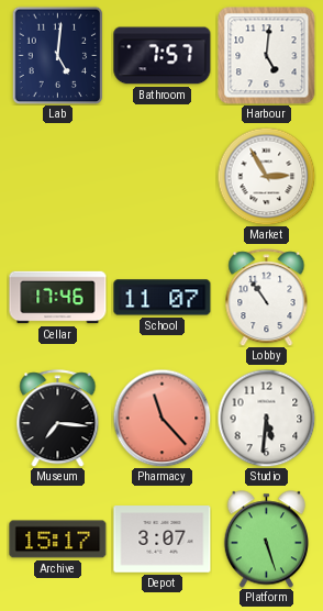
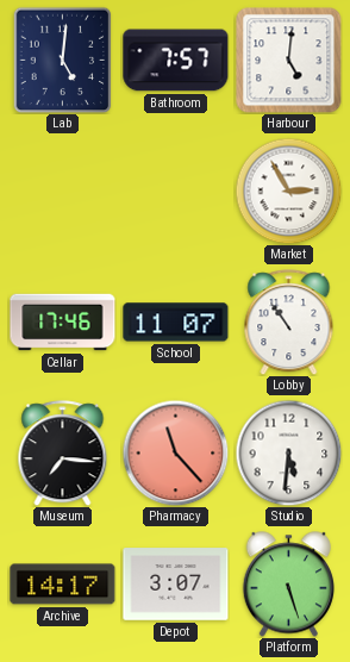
Archive: 15:17 -> 14:17
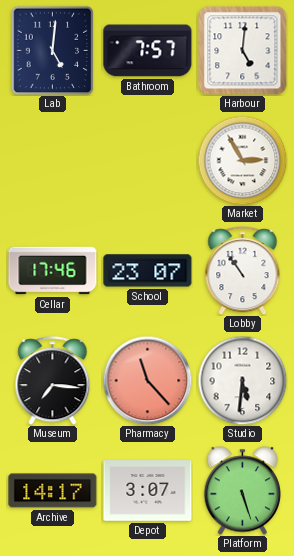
School: 11:07 -> 23:07
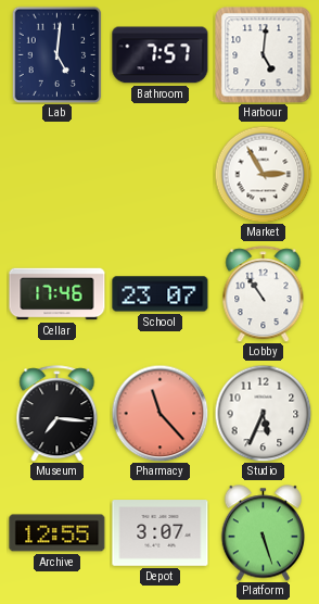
Studio: 5:31 -> 5:34
Archive: 14:17 -> 12:55
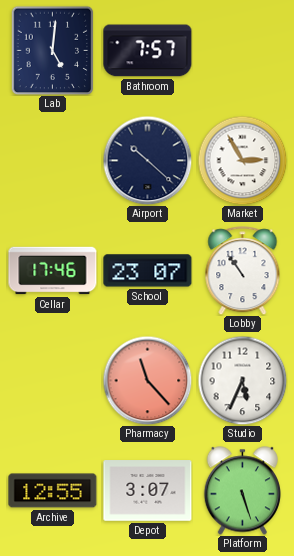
Harbour: 5:01 -> none
Airport: none -> 10:22
Museum: 7:16 -> none
